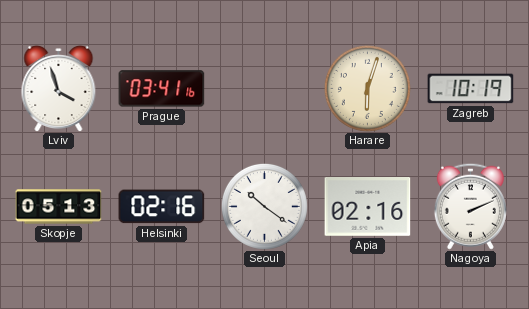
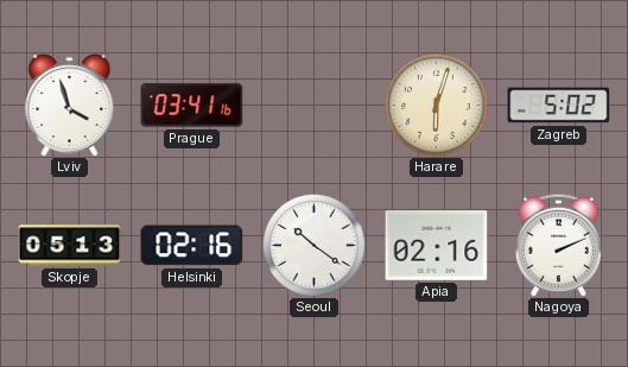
Zagreb: 10:19 -> 5:02
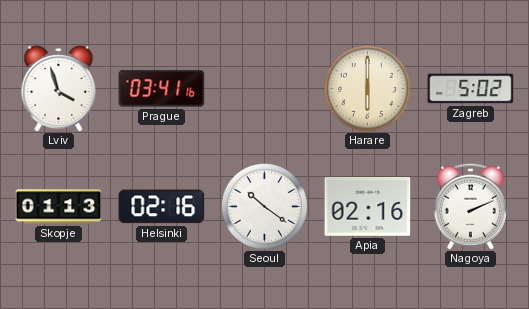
Harare: 6:03 -> 6:00
Skopje: 05:13 -> 01:13
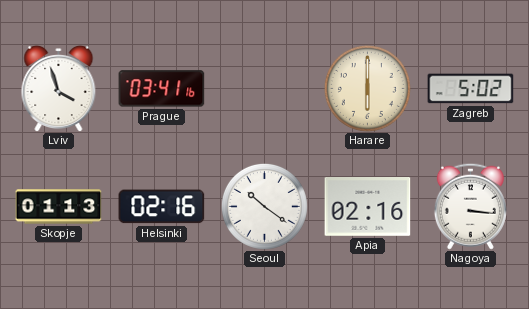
Nagoya: 2:11 -> 3:16
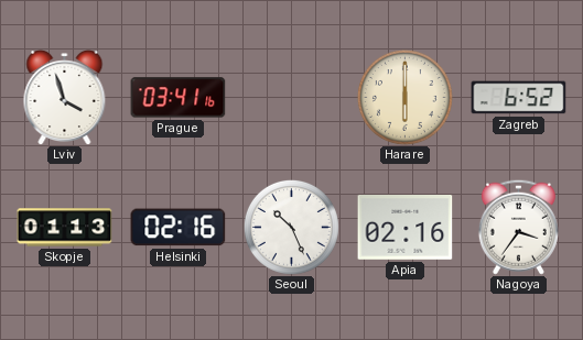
Zagreb: 5:02 -> 6:52
Seoul: 10:21 -> 10:26
Nagoya: 3:16 -> 3:36
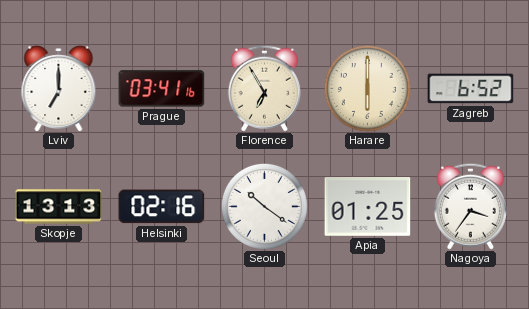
Lviv: 3:57 -> 7:00
Florence: none -> 6:55
Skopje: 01:13 -> 13:13
Seoul: 10:26 -> 10:21
Apia: 02:16 -> 01:25
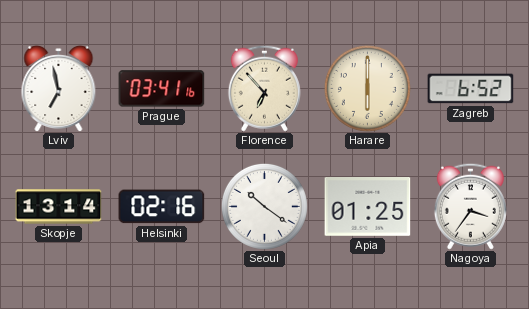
Lviv: 7:00 -> 6:58
Florence: 6:55 -> 6:53
Skopje: 13:13 -> 13:14
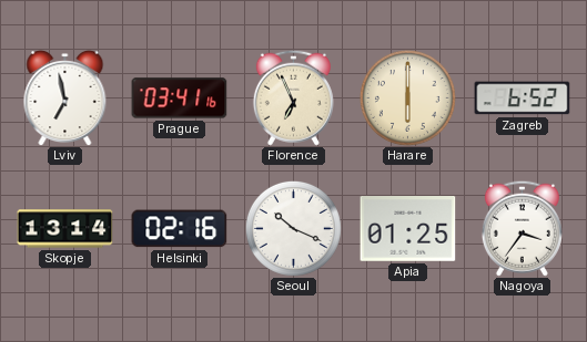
Florence: 6:53 -> 6:56
Seoul: 10:21 -> 10:19
